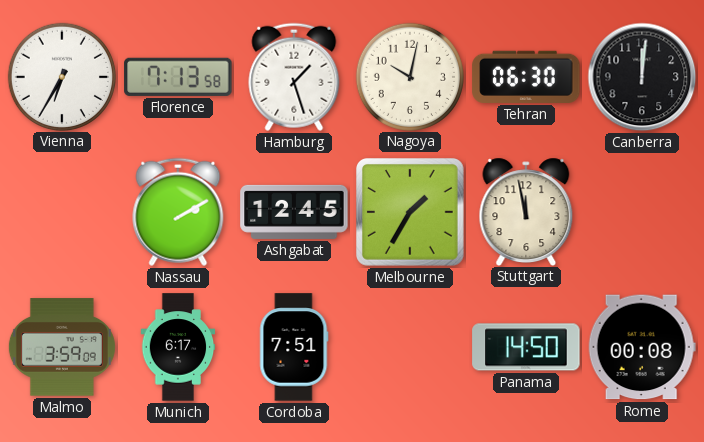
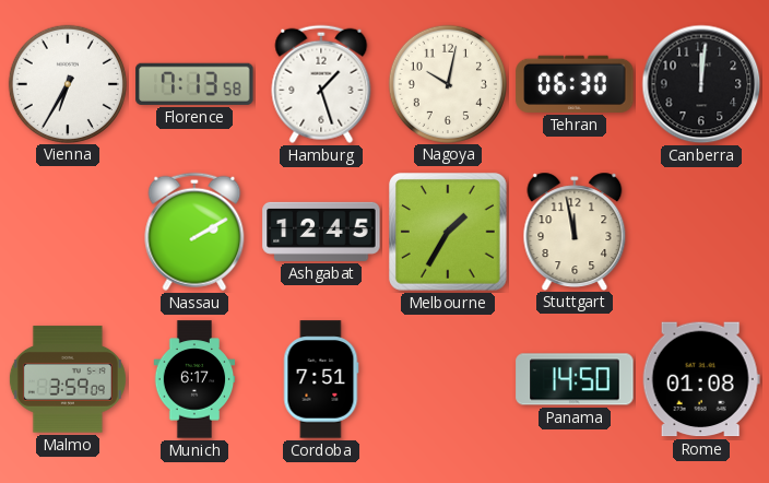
Rome: 00:08 -> 01:08
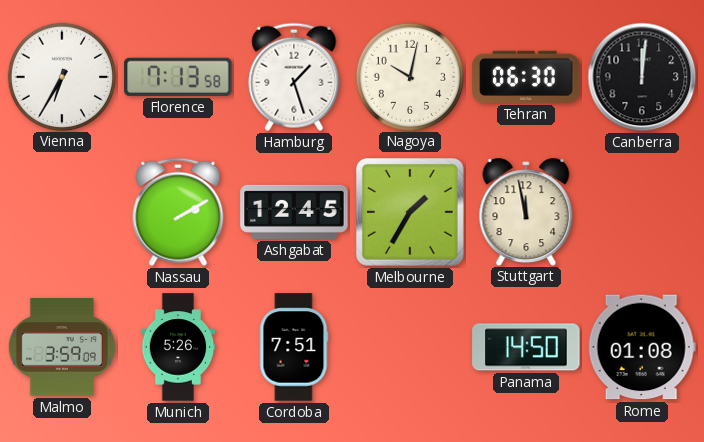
Munich: 6:17 -> 5:26
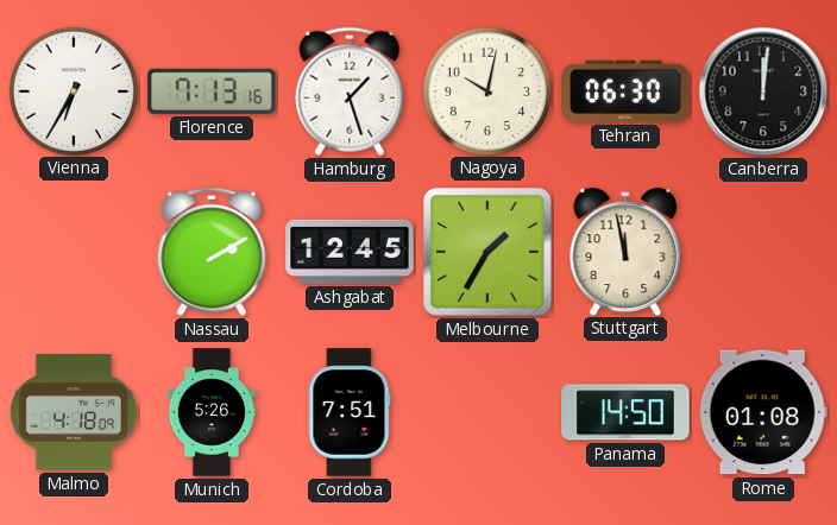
Florence: 7:13:58 -> 7:13:16
Malmo: 3:59 -> 4:18
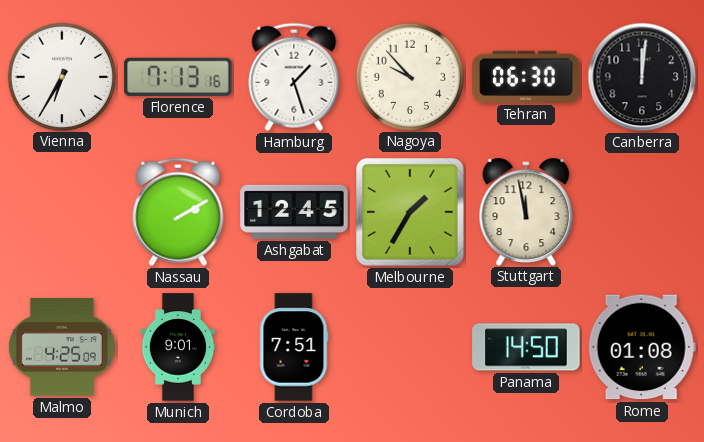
Nagoya: 10:02 -> 9:53
Malmo: 4:18 -> 4:25
Munich: 5:26 -> 9:01
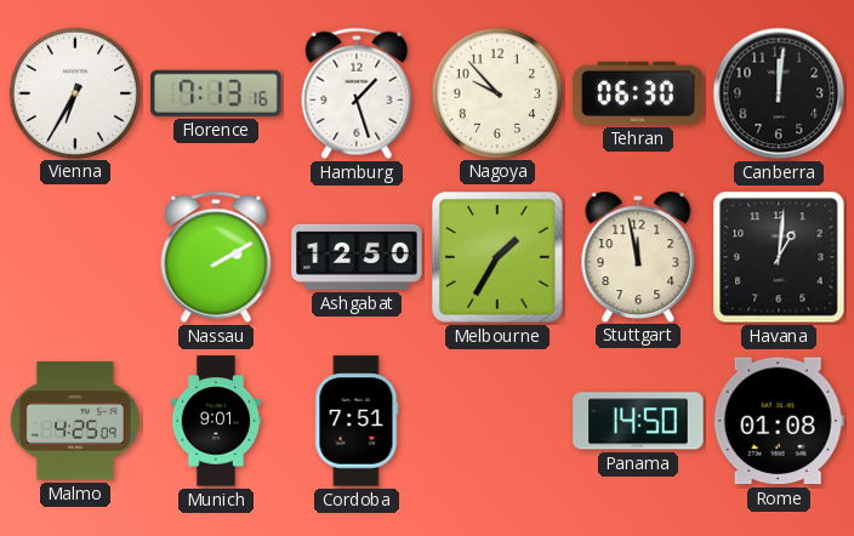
Ashgabat: 12:45 -> 12:50
Havana: none -> 1:01
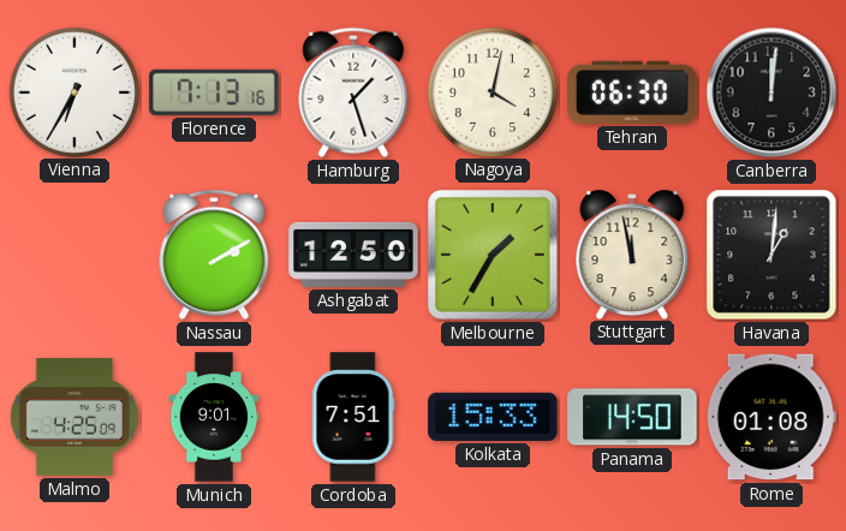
Nagoya: 9:53 -> 4:02
Kolkata: none -> 15:33
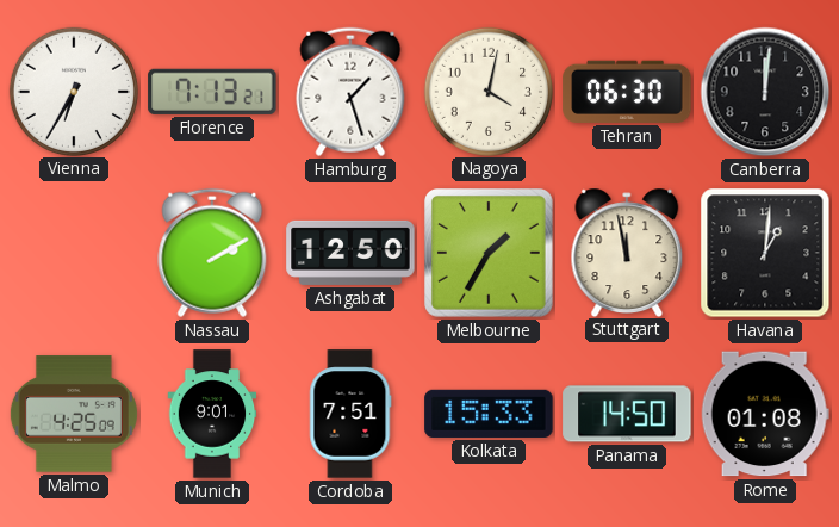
Florence: 7:13:16 -> 7:13:21
